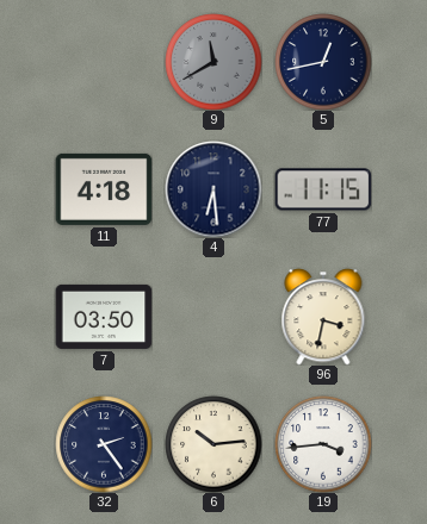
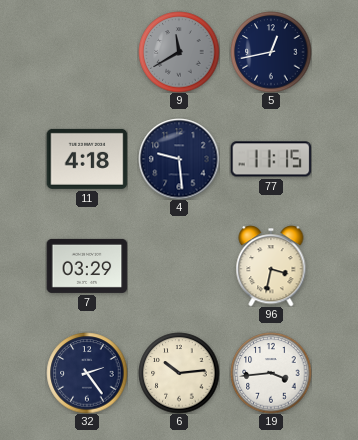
4: 6:29 -> 9:29
7: 03:50 -> 03:29
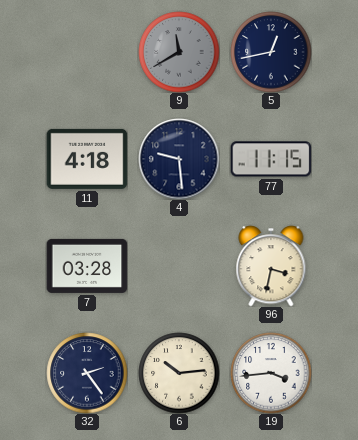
7: 03:29 -> 03:28
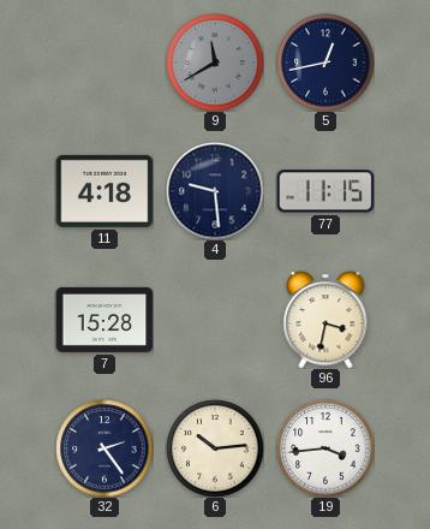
7: 03:28 -> 15:28
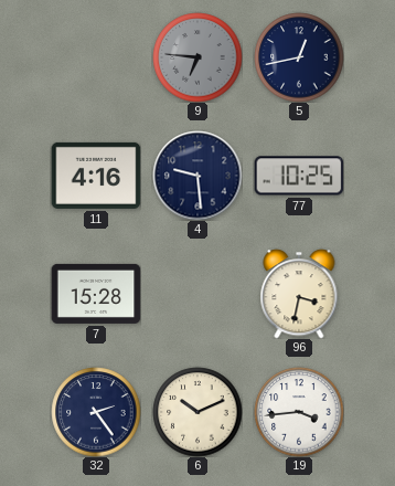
9: 11:40 -> 6:46
11: 4:18 -> 4:16
77: 11:15 -> 10:25
6: 10:14 -> 10:11
